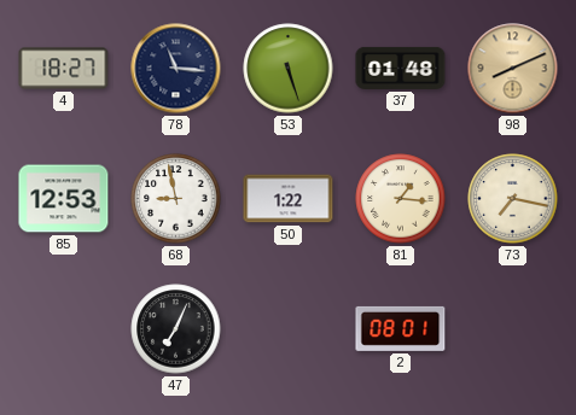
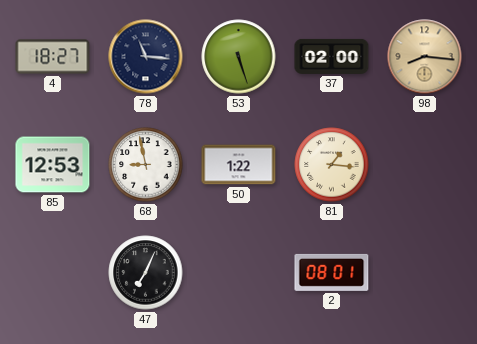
37: 01:48 -> 02:00
98: 8:11 -> 8:16
73: 7:17 -> none
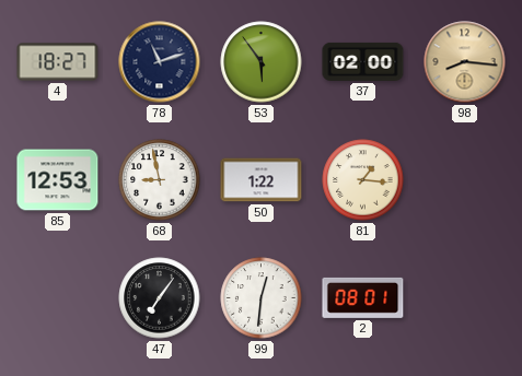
78: 11:16 -> 11:12
53: 5:27 -> 5:54
47: 7:04 -> 7:06
99: none -> 12:31
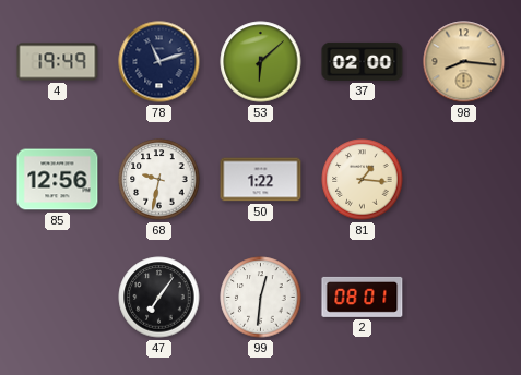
4: 18:27 -> 19:49
53: 5:54 -> 6:08
85: 12:53 -> 12:56
68: 8:58 -> 9:32
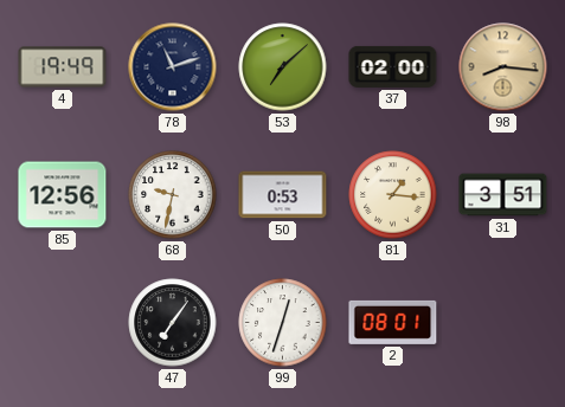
53: 6:08 -> 7:08
50: 1:22 -> 0:53
31: none -> 3:51
99: 12:31 -> 12:33
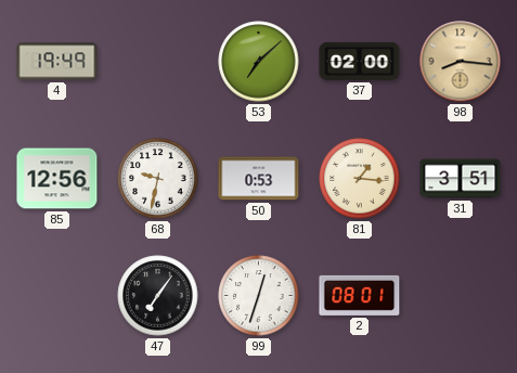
78: 11:12 -> none
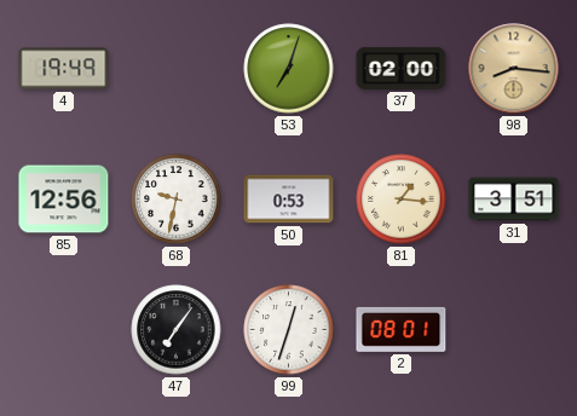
53: 7:08 -> 7:03
